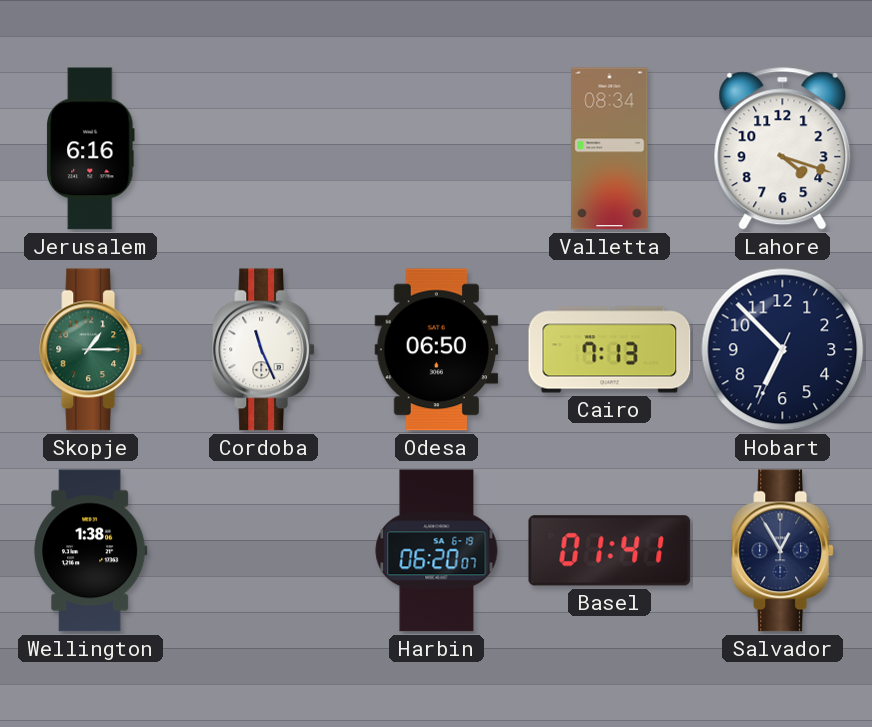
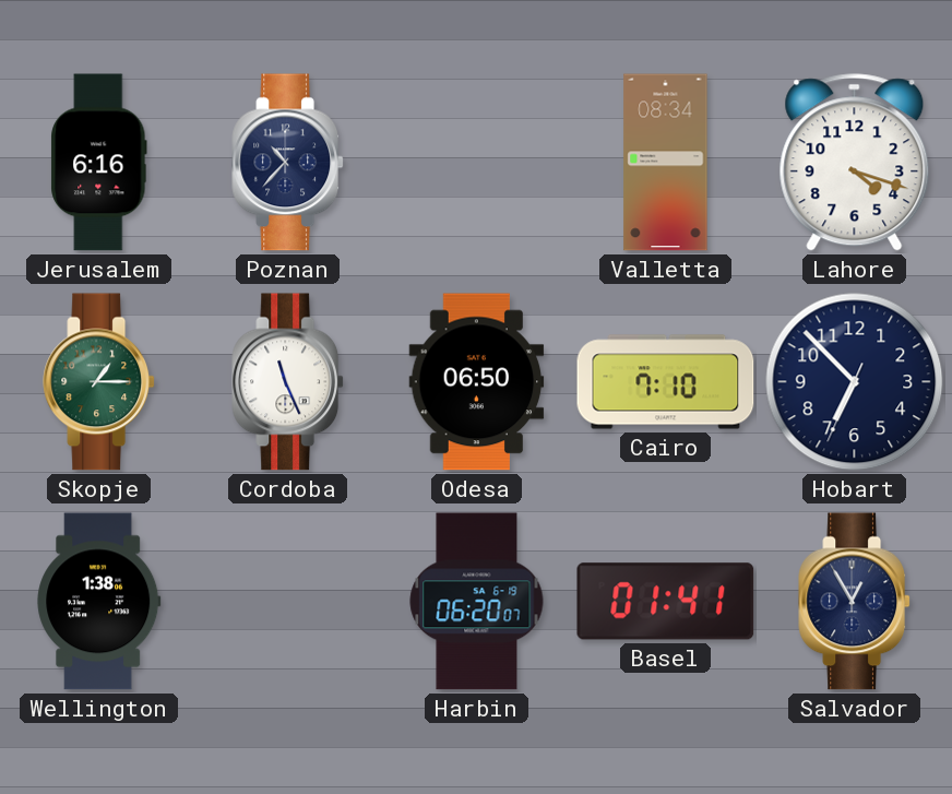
Poznan: none -> 10:37
Cairo: 7:13 -> 7:10
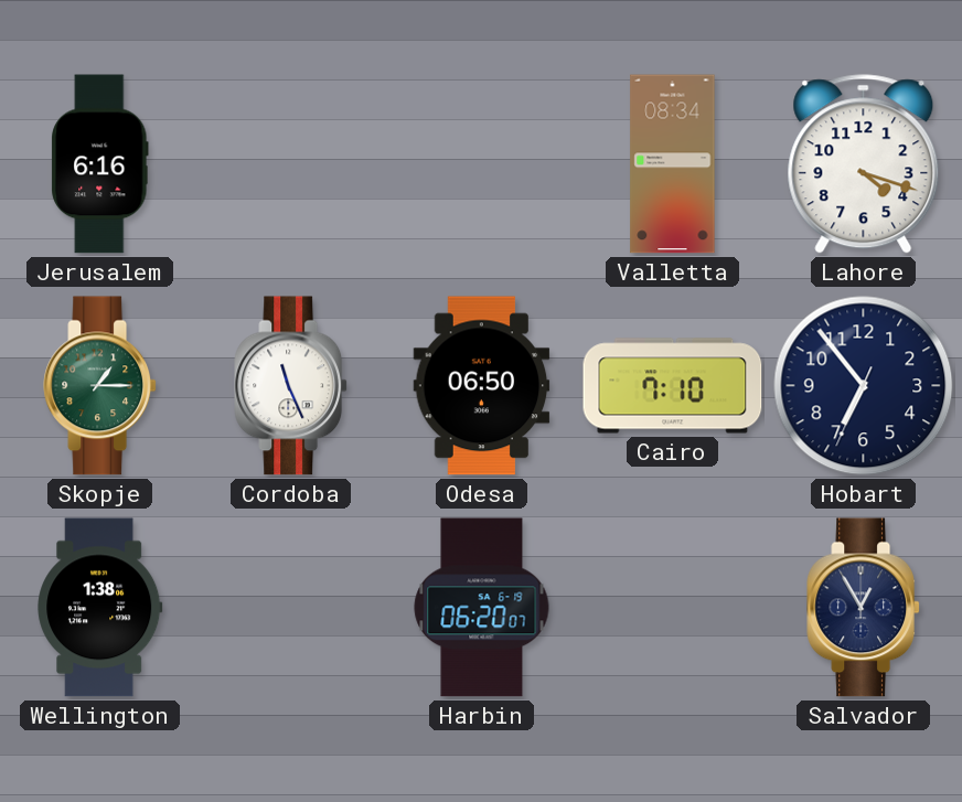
Poznan: 10:37 -> none
Hobart: 6:52 -> 6:53
Basel: 01:41 -> none
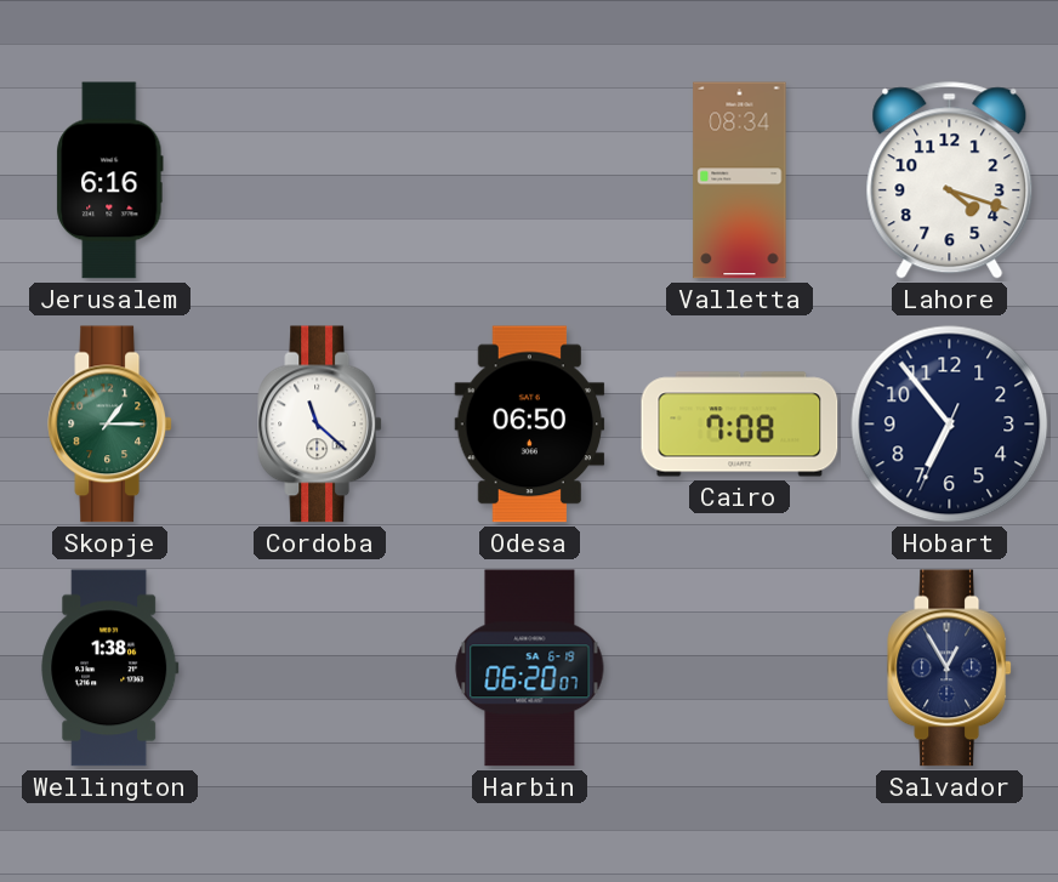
Cordoba: 11:26 -> 11:22
Cairo: 7:10 -> 7:08
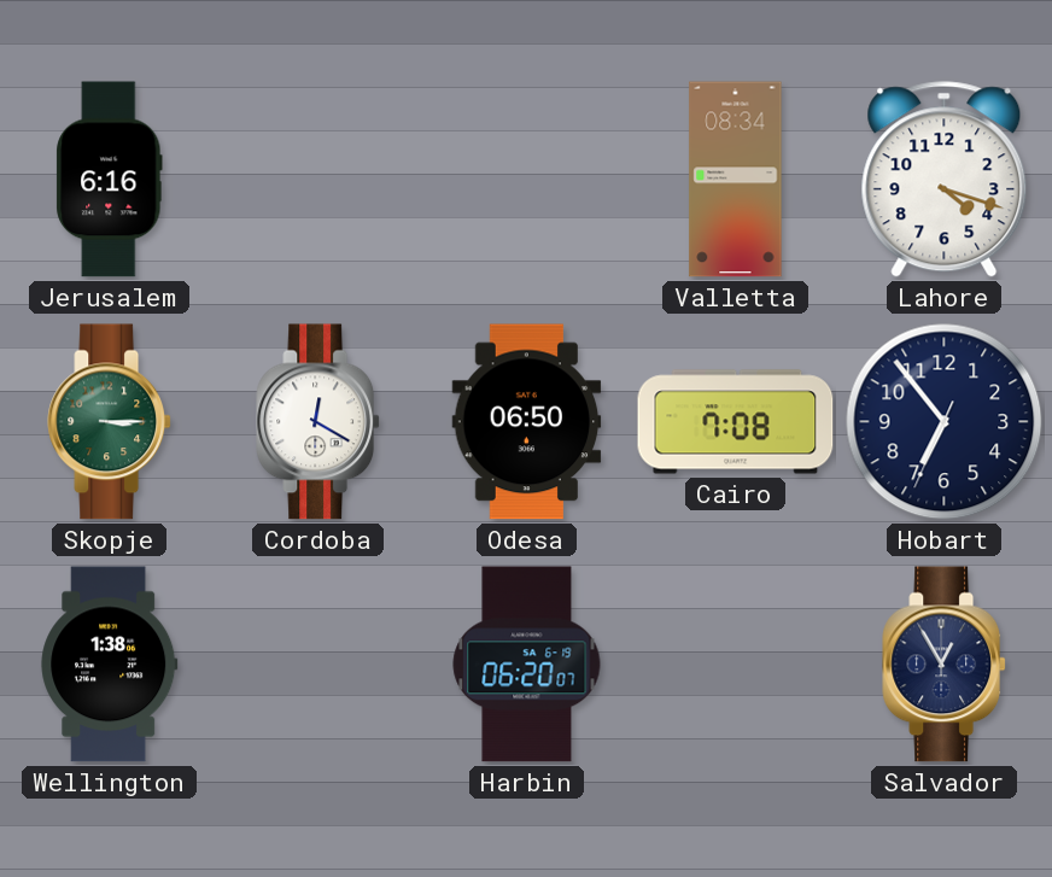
Skopje: 1:15 -> 3:15
Cordoba: 11:22 -> 12:20
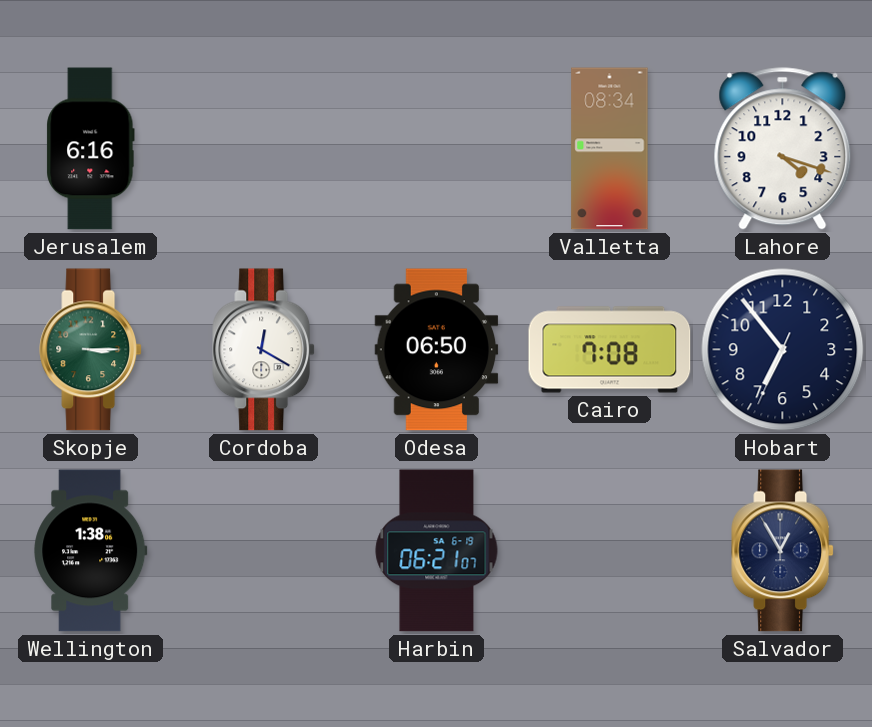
Harbin: 06:20 -> 06:21
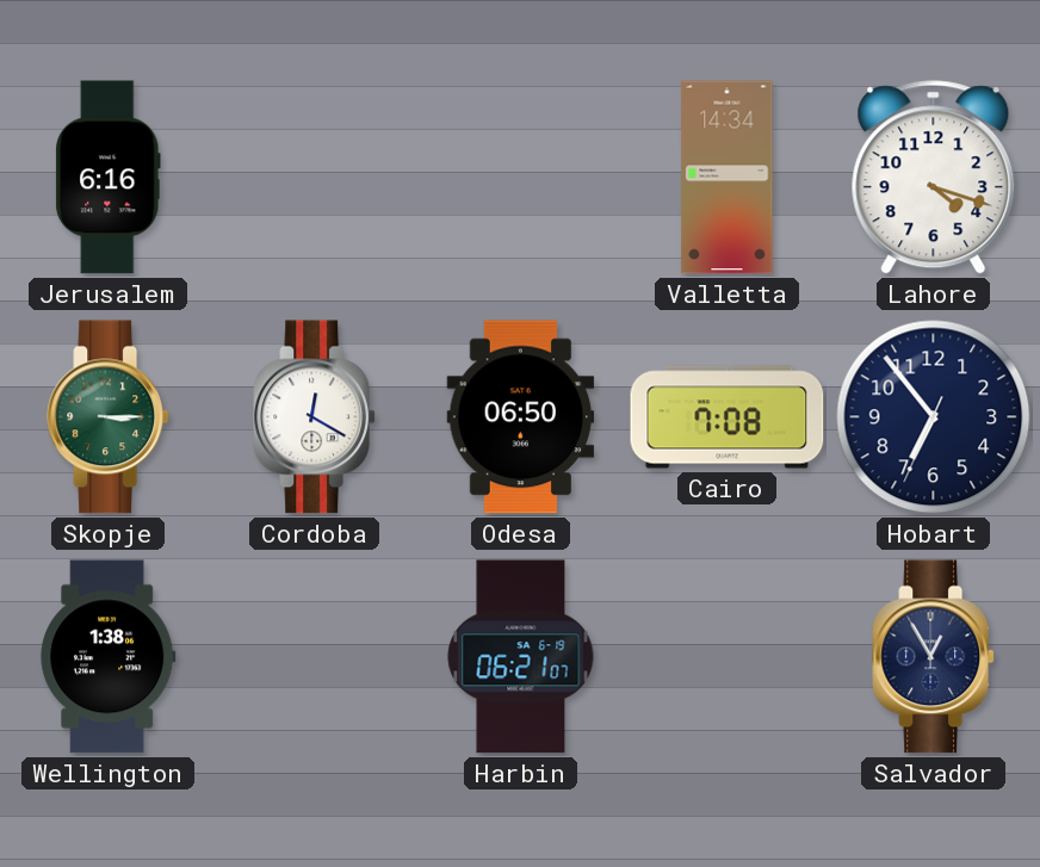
Valletta: 08:34 -> 14:34
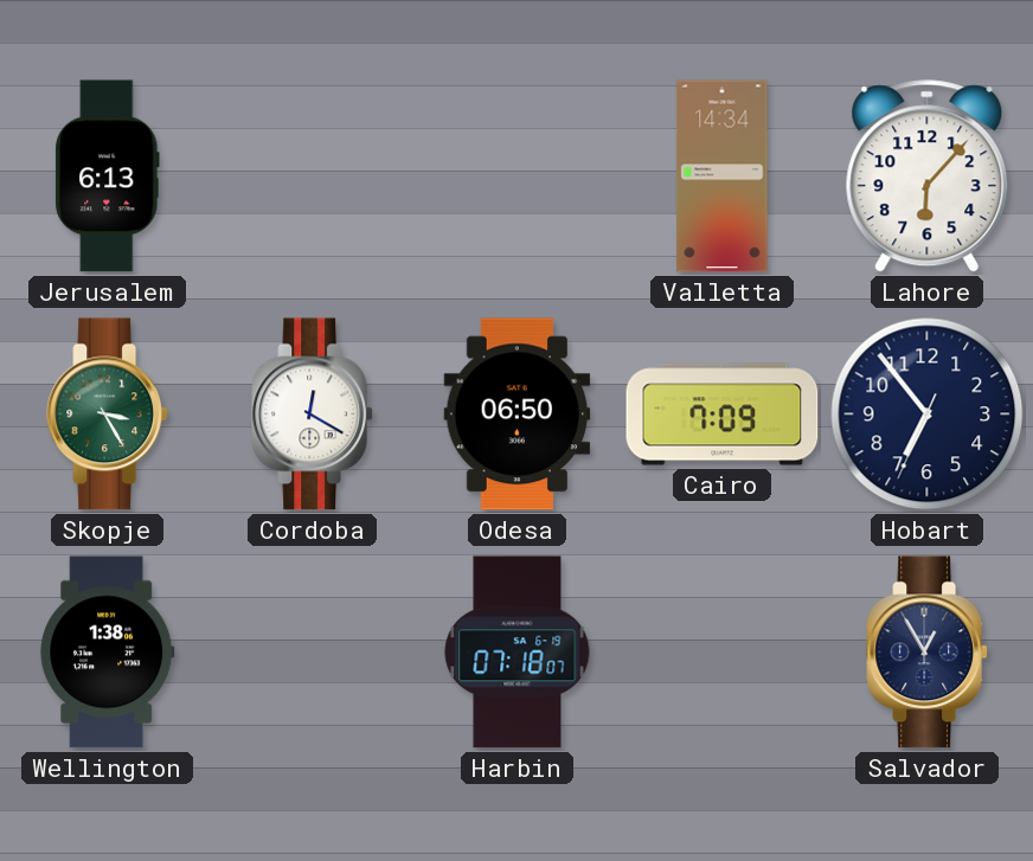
Jerusalem: 6:16 -> 6:13
Lahore: 4:18 -> 6:07
Skopje: 3:15 -> 3:25
Cairo: 7:08 -> 7:09
Harbin: 06:21 -> 07:18
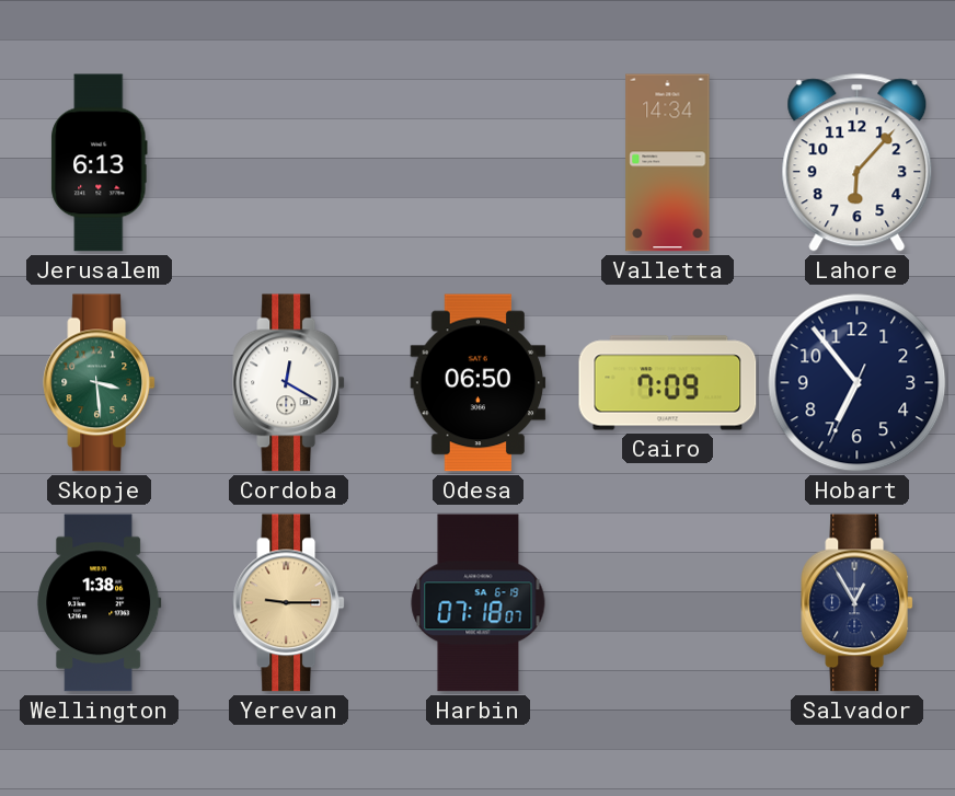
Skopje: 3:25 -> 3:29
Yerevan: none -> 9:15
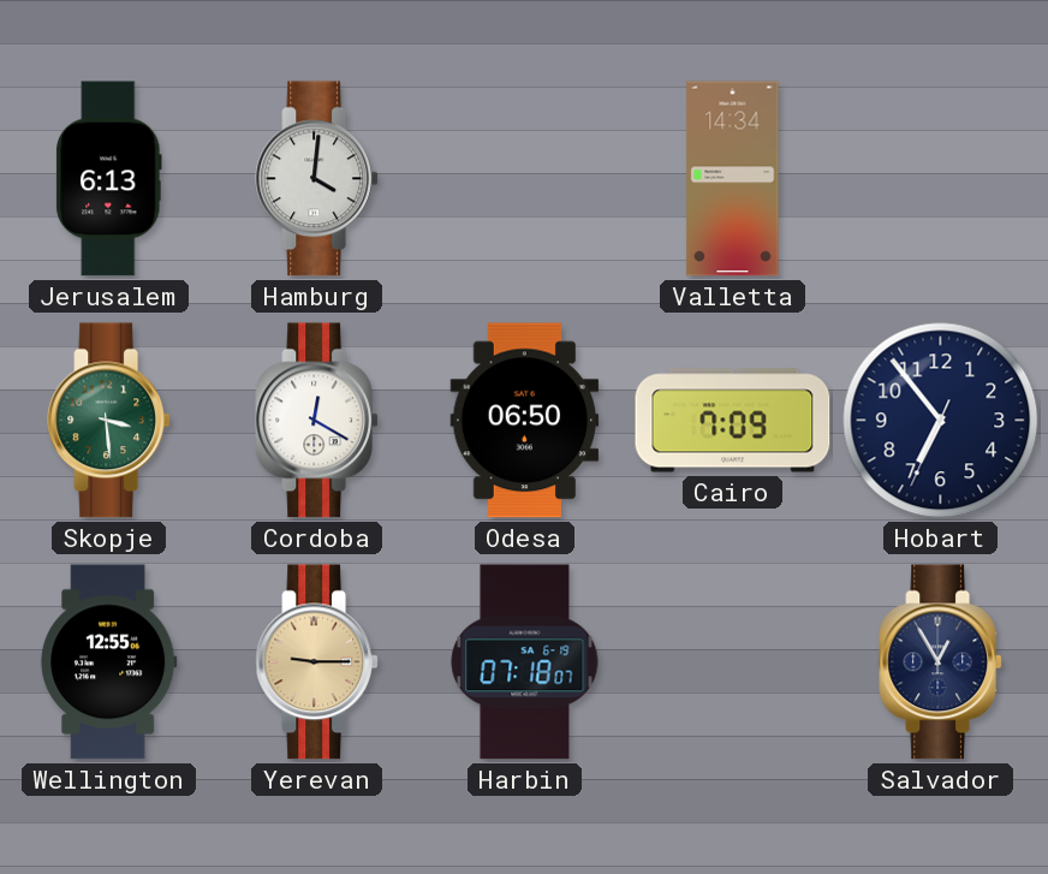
Hamburg: none -> 4:01
Lahore: 6:07 -> none
Wellington: 1:38 -> 12:55
